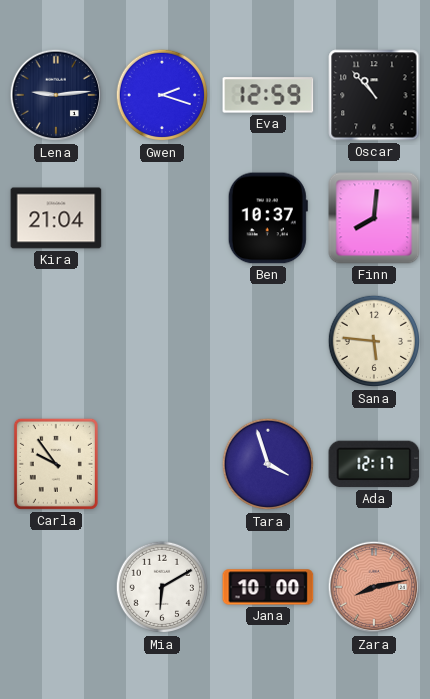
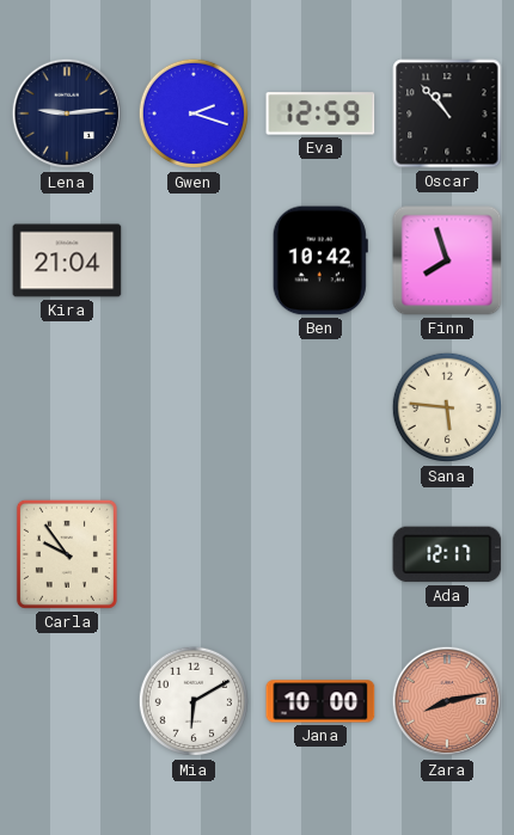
Ben: 10:37 -> 10:42
Finn: 8:01 -> 7:57
Tara: 3:57 -> none
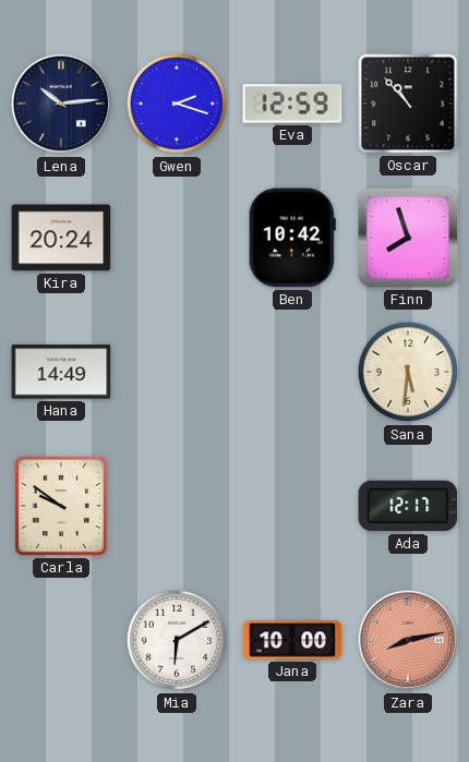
Lena: 9:14 -> 10:14
Kira: 21:04 -> 20:24
Hana: none -> 14:49
Sana: 5:46 -> 5:31
Carla: 9:54 -> 9:51
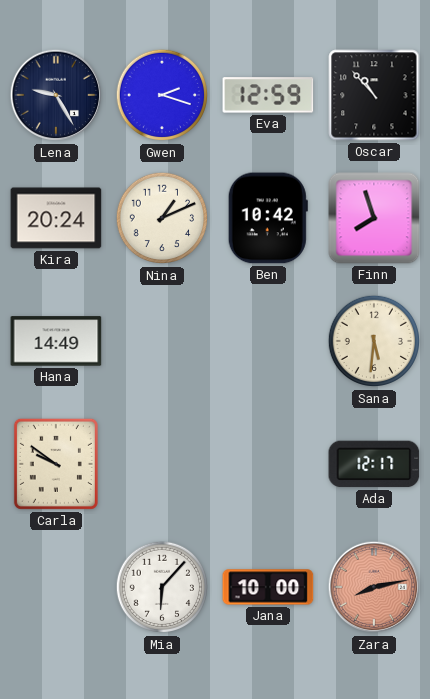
Lena: 10:14 -> 9:25
Nina: none -> 1:11
Mia: 6:10 -> 6:07
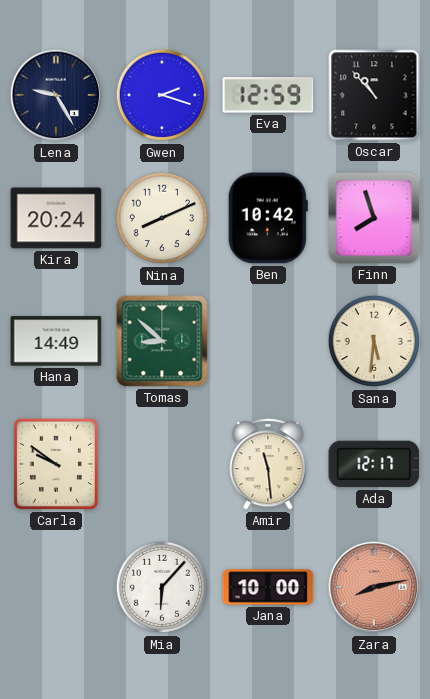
Nina: 1:11 -> 8:11
Tomas: none -> 8:52
Amir: none -> 11:29
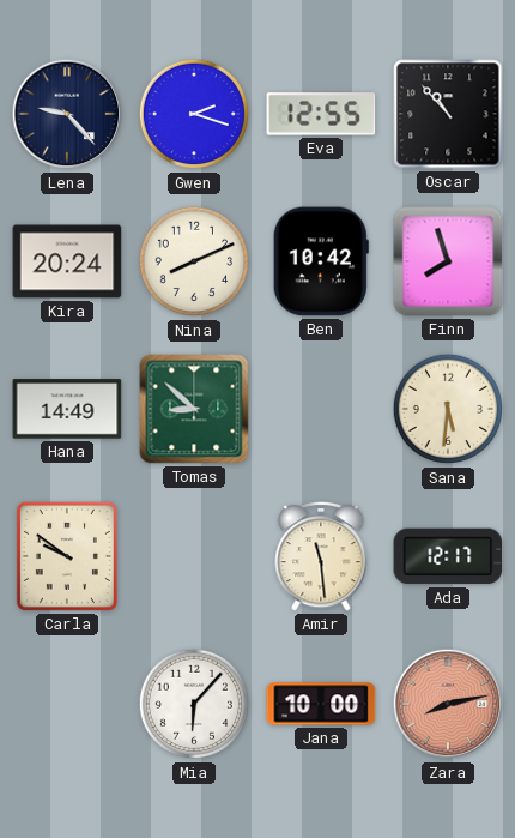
Lena: 9:25 -> 9:23
Eva: 12:59 -> 12:55
